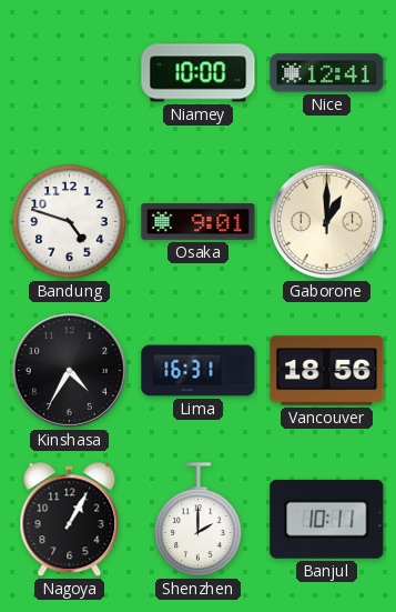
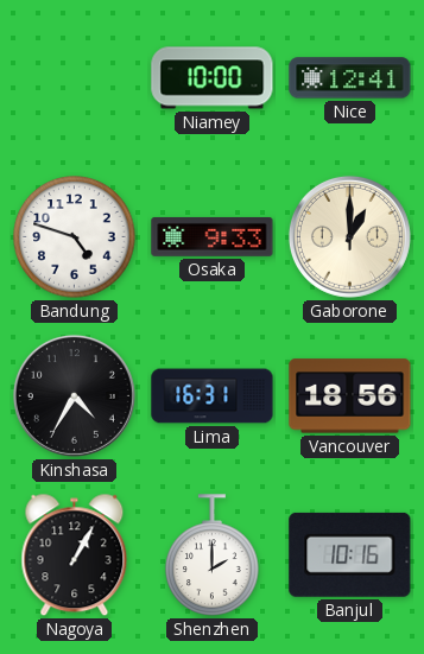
Osaka: 9:01 -> 9:33
Banjul: 10:11 -> 10:16
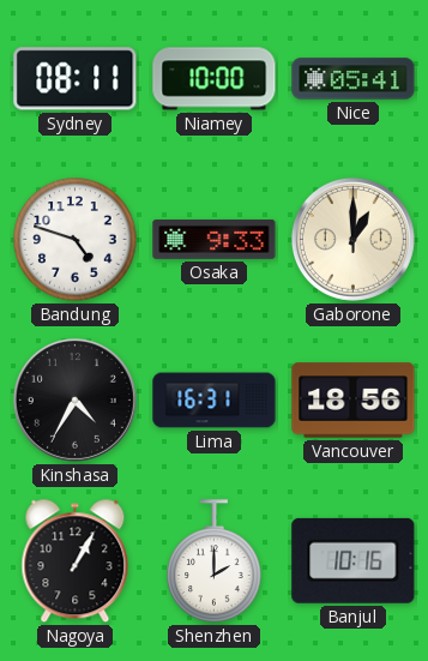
Sydney: none -> 08:11
Nice: 12:41 -> 05:41
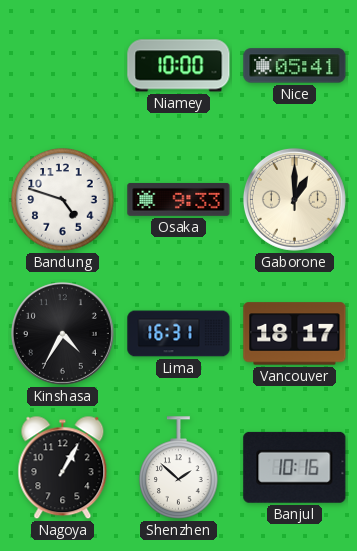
Sydney: 08:11 -> none
Vancouver: 18:56 -> 18:17
Shenzhen: 2:00 -> 1:52
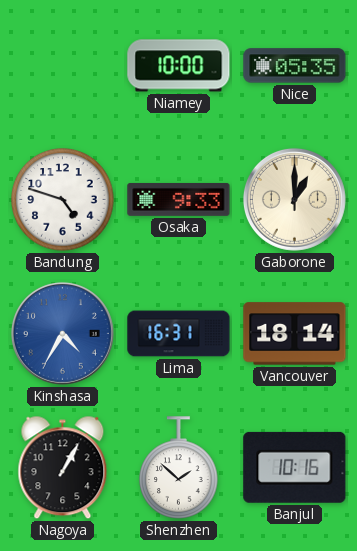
Nice: 05:41 -> 05:35
Kinshasa dial: black -> blue
Vancouver: 18:17 -> 18:14
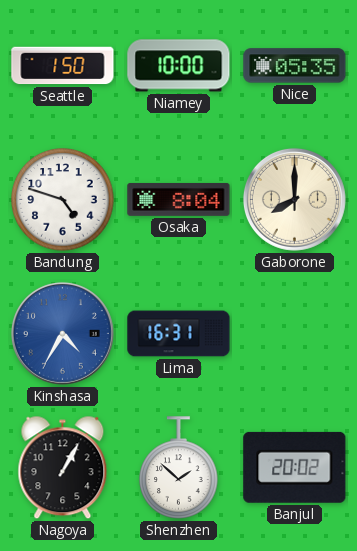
Seattle: none -> 1:50
Osaka: 9:33 -> 8:04
Gaborone: 1:00 -> 8:00
Vancouver: 18:14 -> none
Banjul: 10:16 -> 20:02
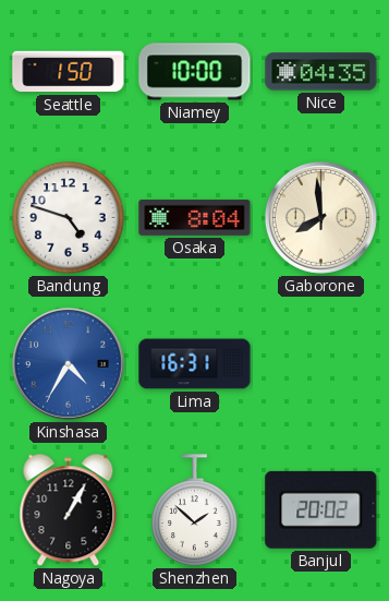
Nice: 05:35 -> 04:35
Gaborone: 8:00 -> 7:59
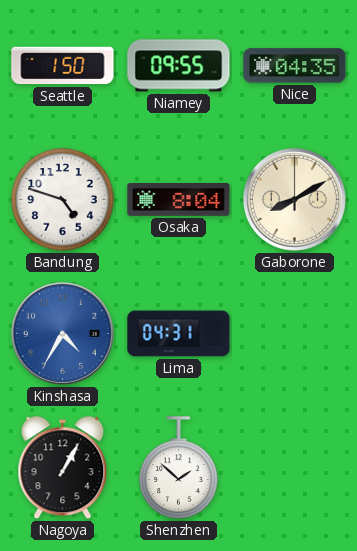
Niamey: 10:00 -> 09:55
Gaborone: 7:59 -> 8:10
Lima: 16:31 -> 04:31
Banjul: 20:02 -> none
